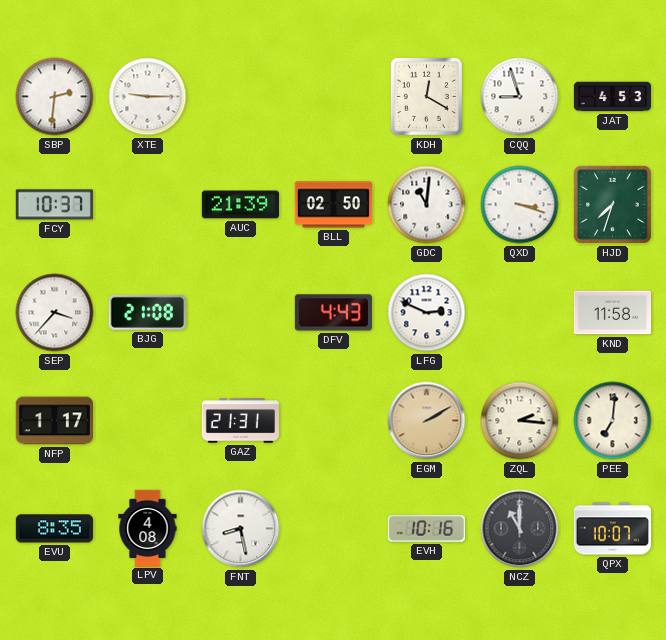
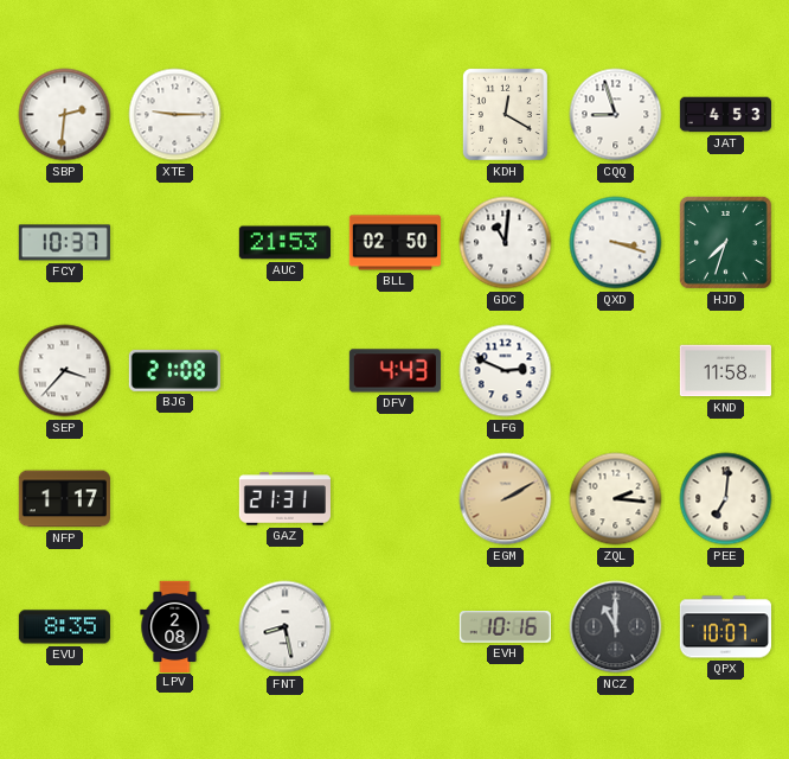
AUC: 21:39 -> 21:53
LPV: 4:08 -> 2:08
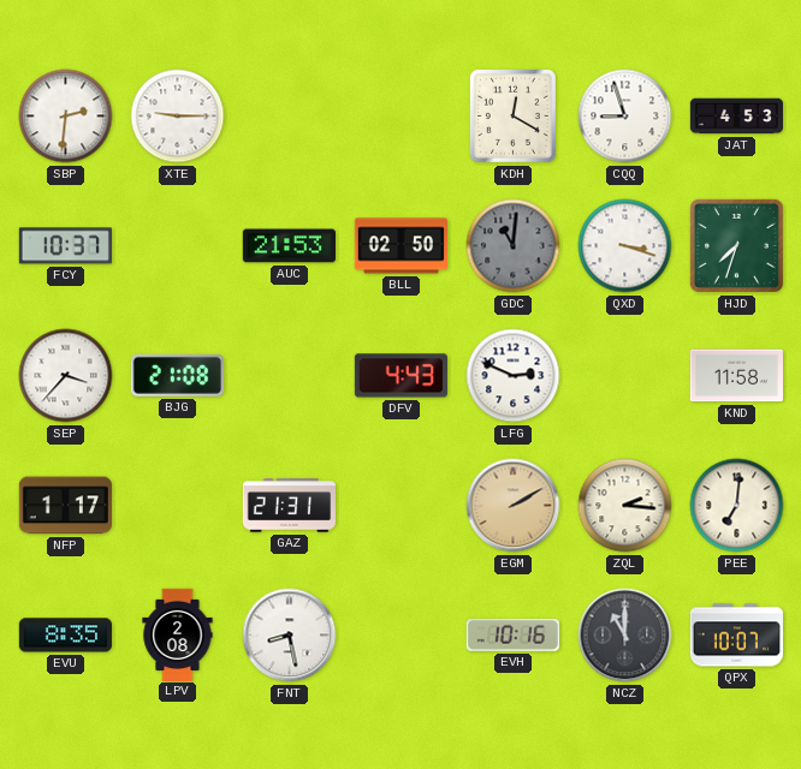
GDC dial: white -> grey
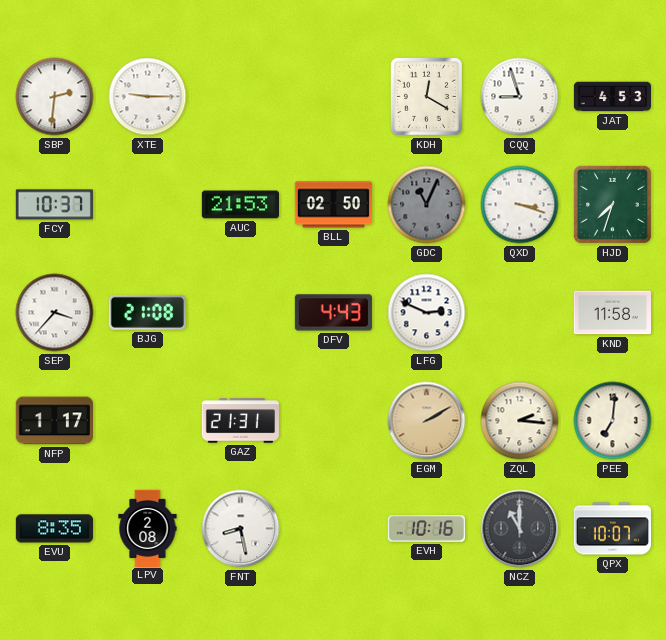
GDC: 11:01 -> 11:04
